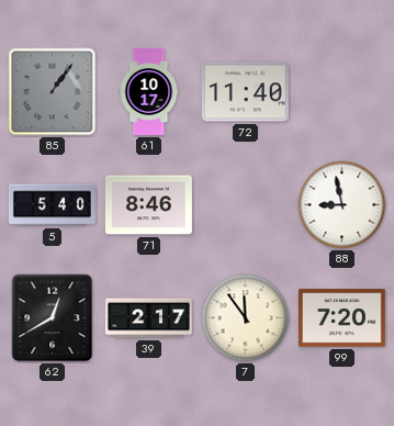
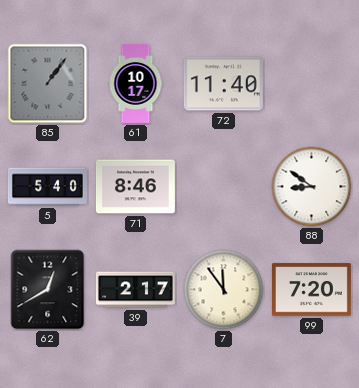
88: 8:58 -> 8:51
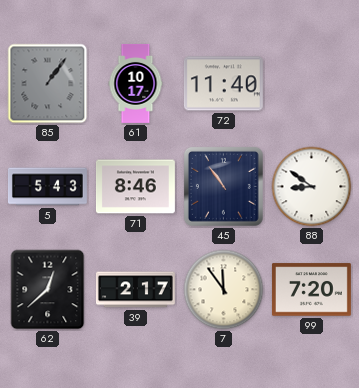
5: 5:40 -> 5:43
45: none -> 10:54
62: 12:40 -> 12:38
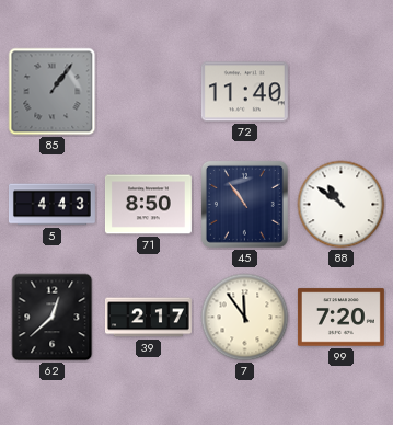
61: 10:17 -> none
5: 5:43 -> 4:43
71: 8:46 -> 8:50
88: 8:51 -> 10:51
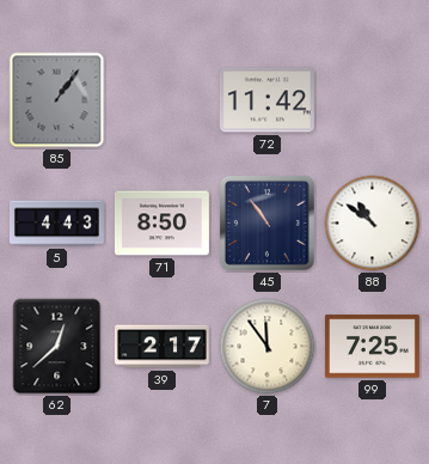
72: 11:40 -> 11:42
99: 7:20 -> 7:25
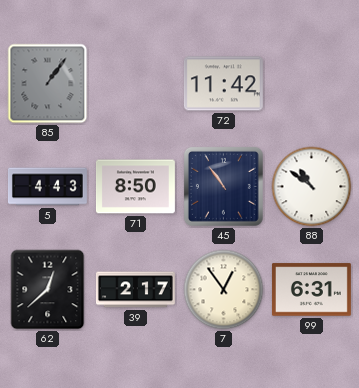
7: 11:54 -> 12:54
99: 7:25 -> 6:31
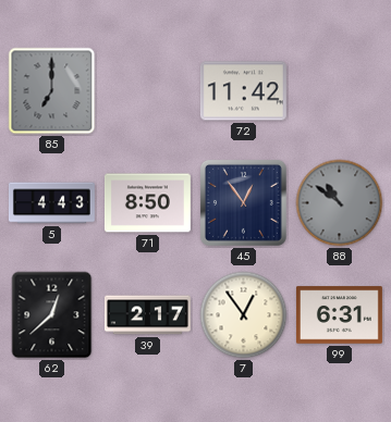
85: 1:06 -> 7:00
45: 10:54 -> 12:54
88 dial: white -> grey
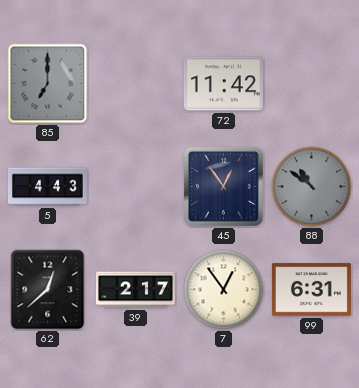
71: 8:50 -> none
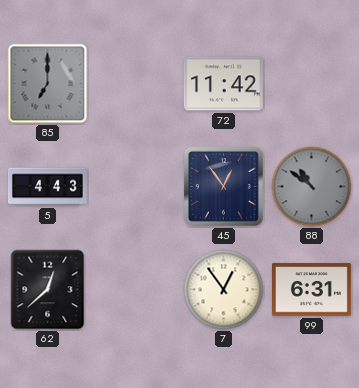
39: 2:17 -> none
